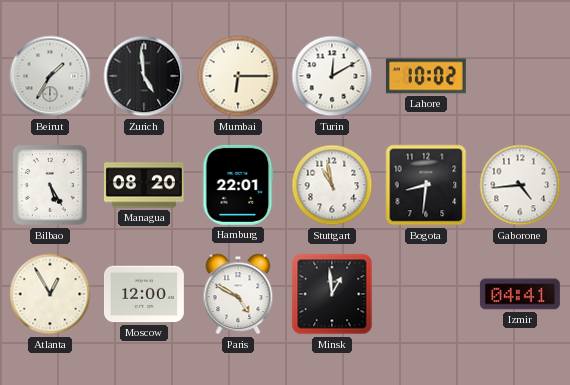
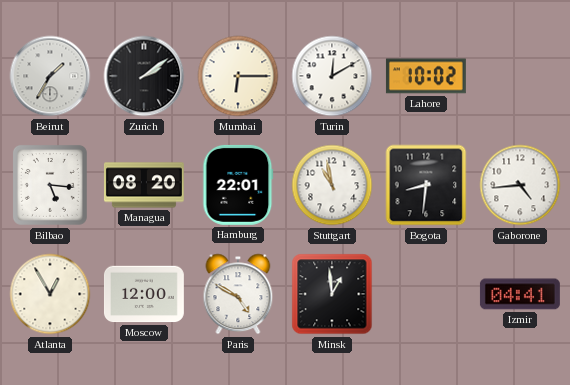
Zurich: 4:59 -> 2:09
Bilbao: 5:25 -> 5:16
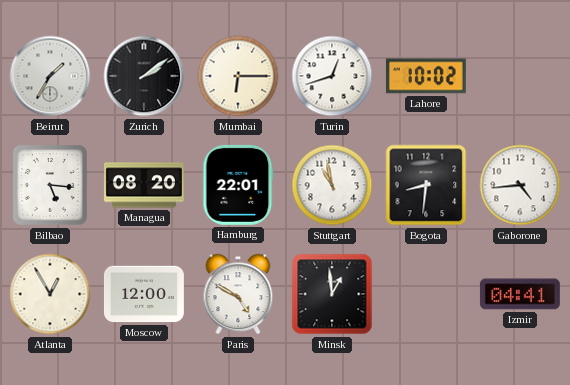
Turin: 12:10 -> 12:42
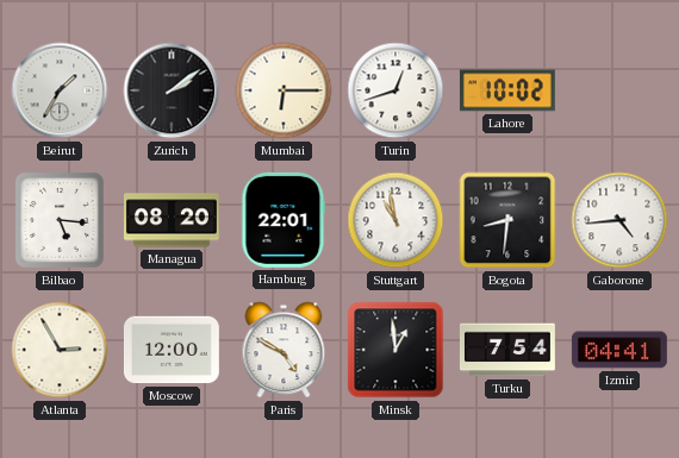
Atlanta: 12:55 -> 2:55
Turku: none -> 7:54
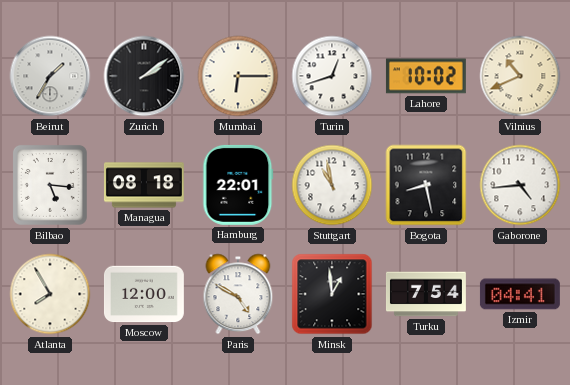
Vilnius: none -> 10:41
Managua: 08:20 -> 08:18
Bogota: 8:31 -> 8:28
Atlanta: 2:55 -> 7:55
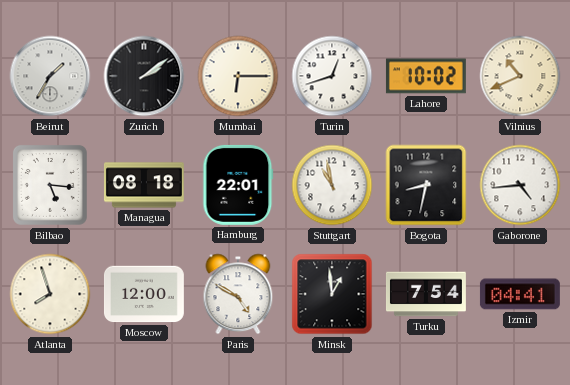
Bogota: 8:28 -> 8:32
Atlanta: 7:55 -> 7:57
